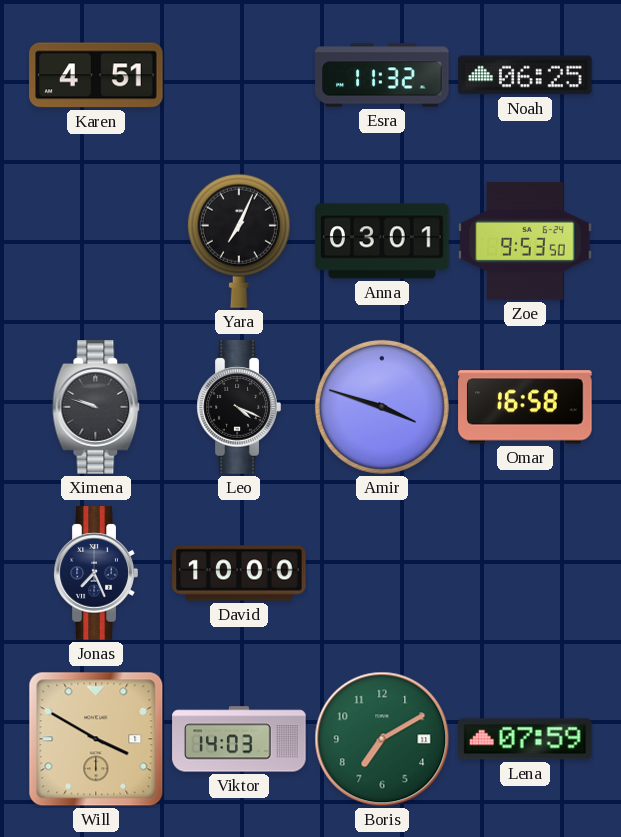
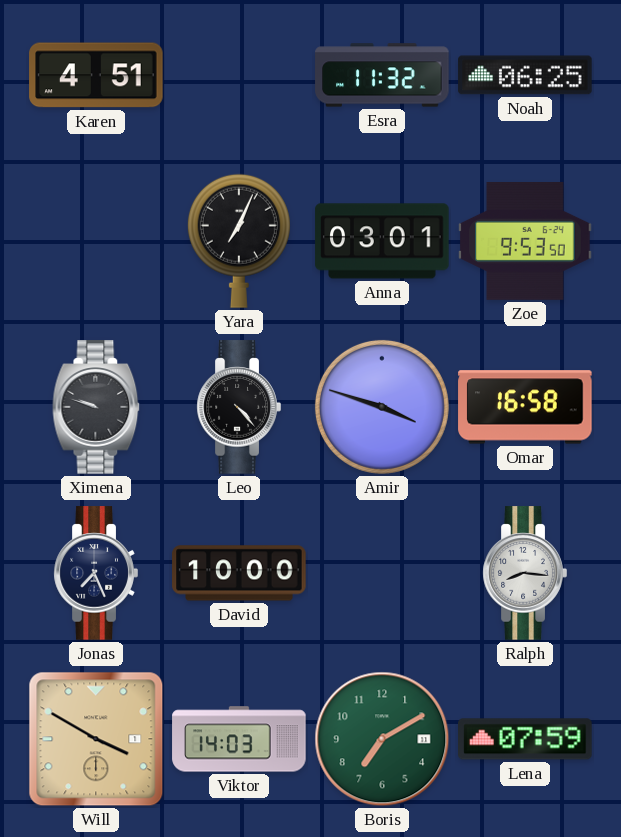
Leo: 4:19 -> 4:23
Ralph: none -> 8:16
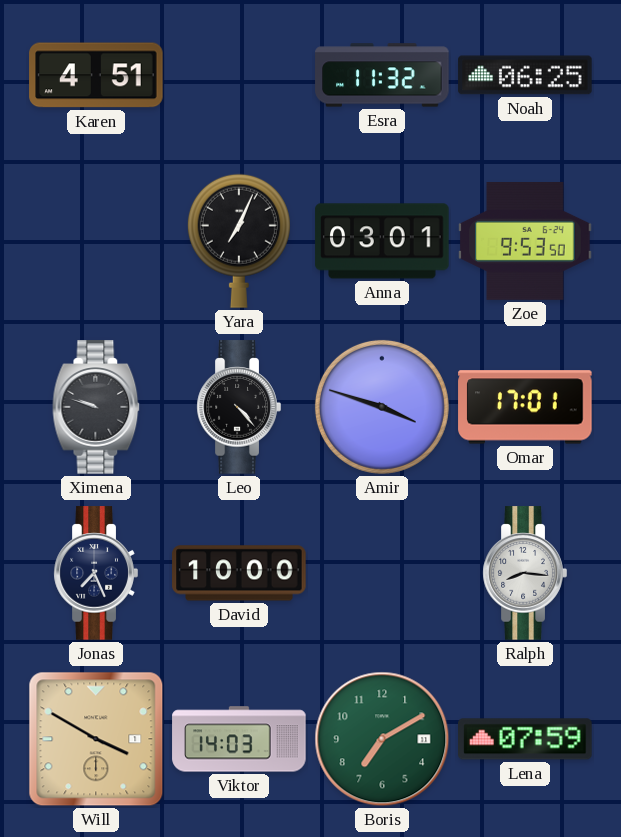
Omar: 16:58 -> 17:01
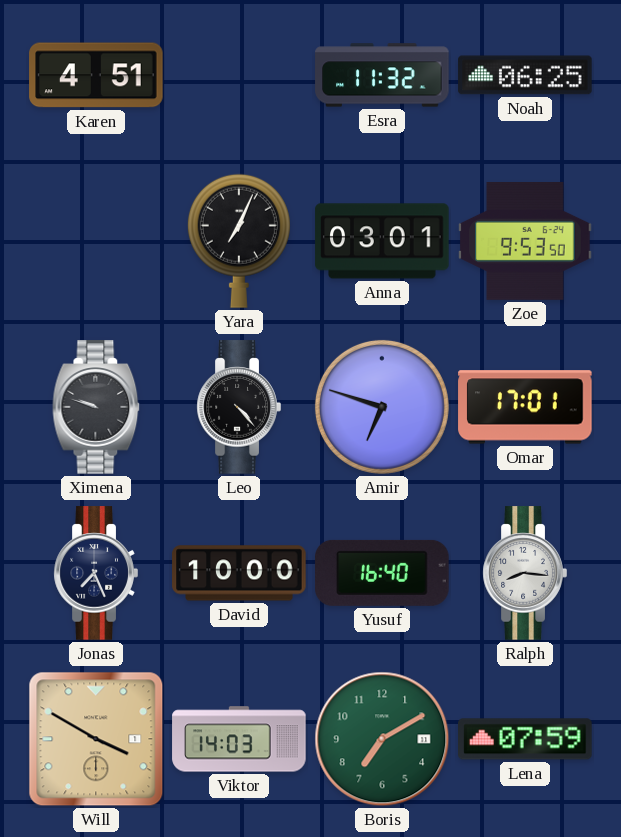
Amir: 3:48 -> 6:48
Yusuf: none -> 16:40
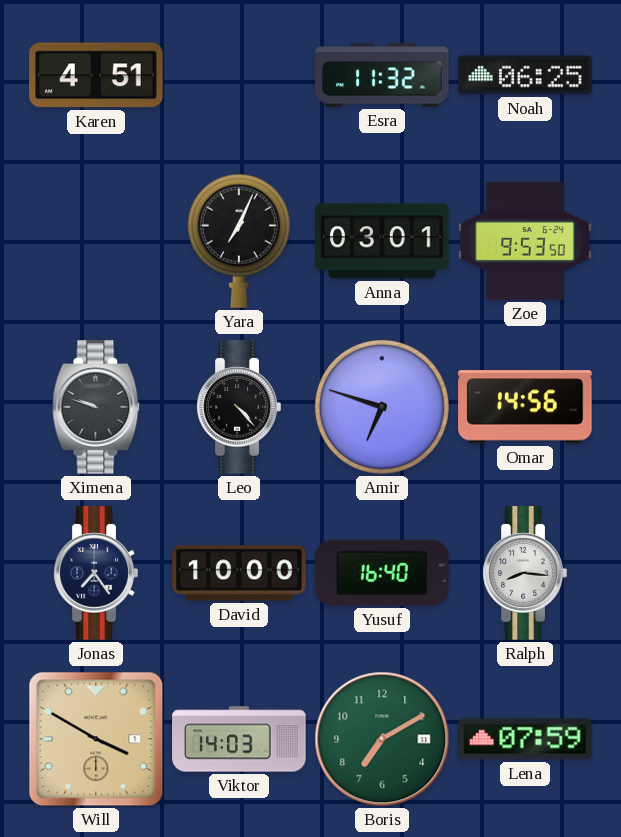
Omar: 17:01 -> 14:56
Jonas: 7:26 -> 7:24
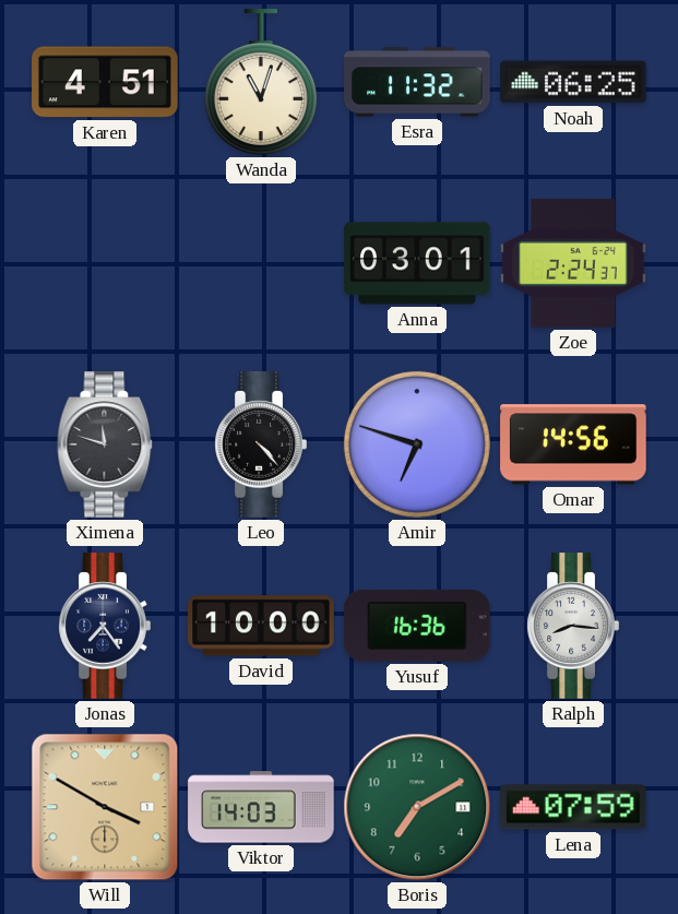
Wanda: none -> 11:03
Yara: 7:04 -> none
Zoe: 9:53 -> 2:24
Ximena: 9:48 -> 11:48
Yusuf: 16:40 -> 16:36
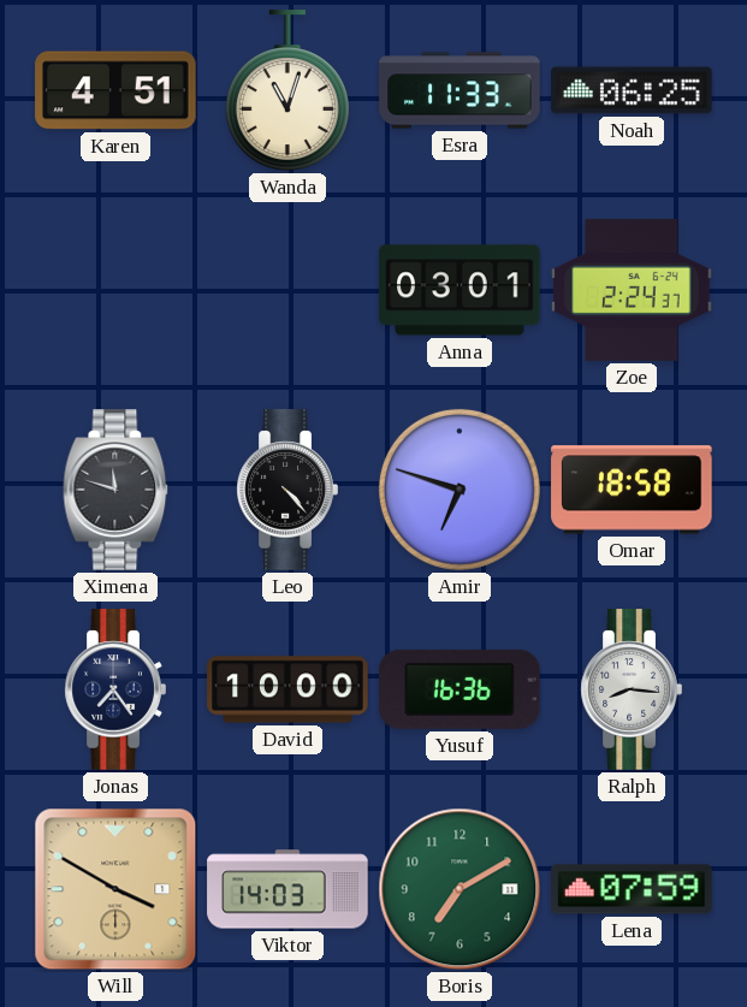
Esra: 11:32 -> 11:33
Omar: 14:56 -> 18:58
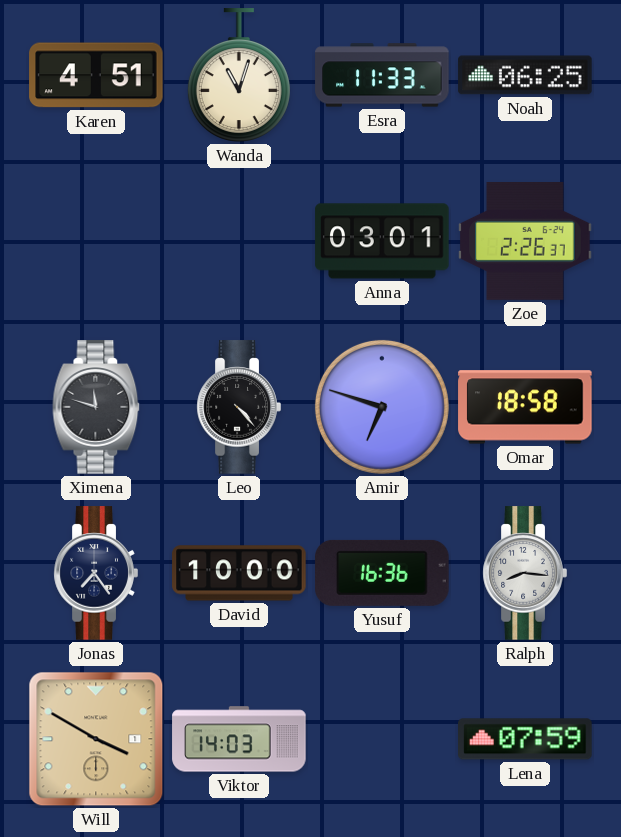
Zoe: 2:24 -> 2:26
Boris: 7:10 -> none
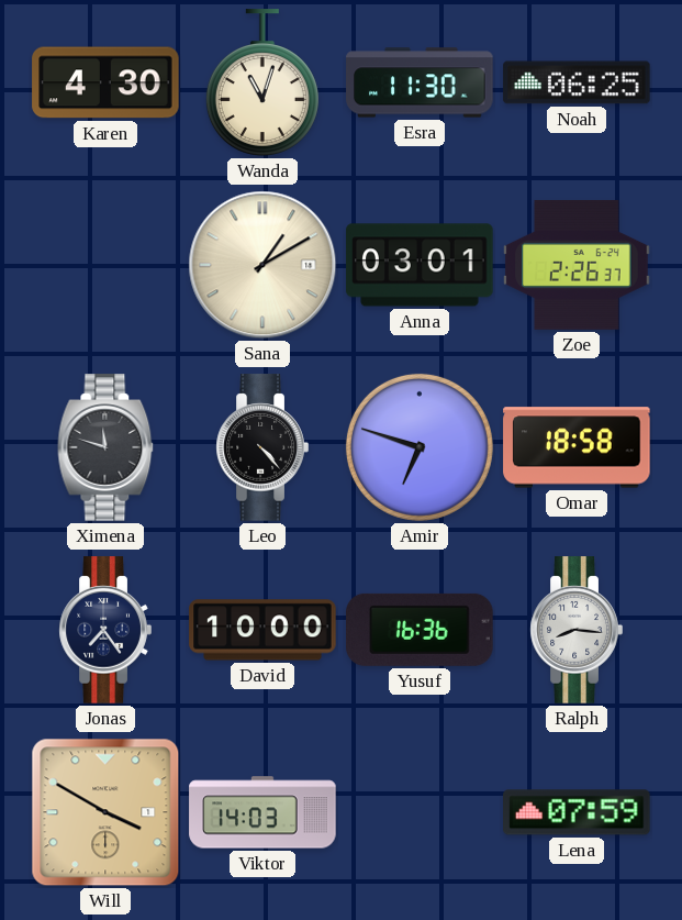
Karen: 4:51 -> 4:30
Esra: 11:33 -> 11:30
Sana: none -> 1:10
